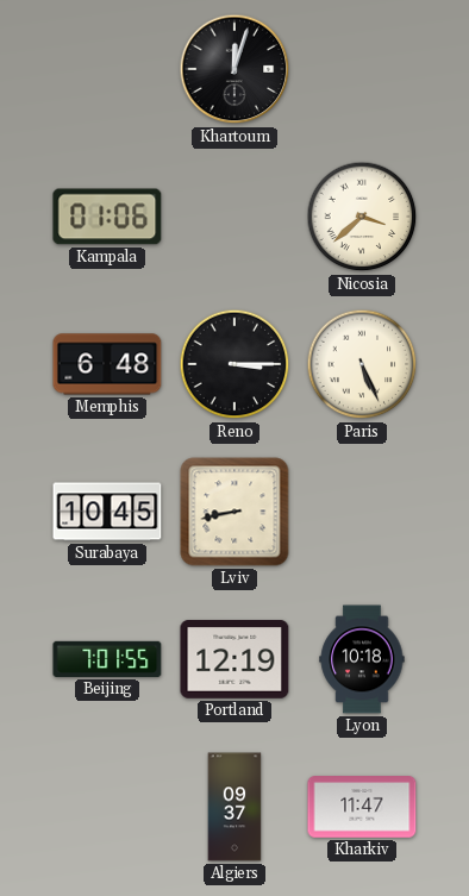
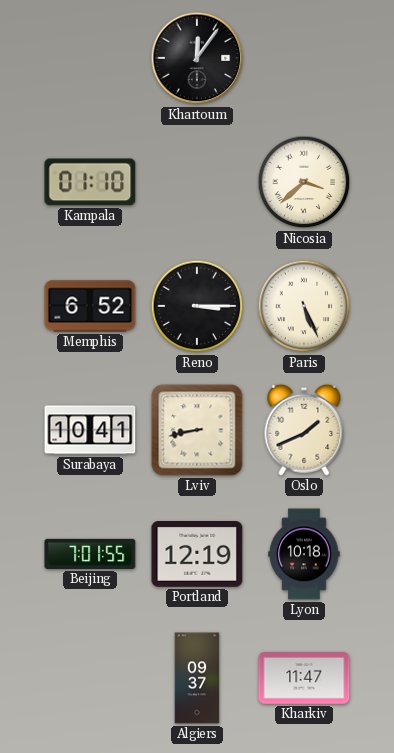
Khartoum: 12:03 -> 12:06
Kampala: 01:06 -> 01:10
Memphis: 6:48 -> 6:52
Surabaya: 10:45 -> 10:41
Oslo: none -> 1:41
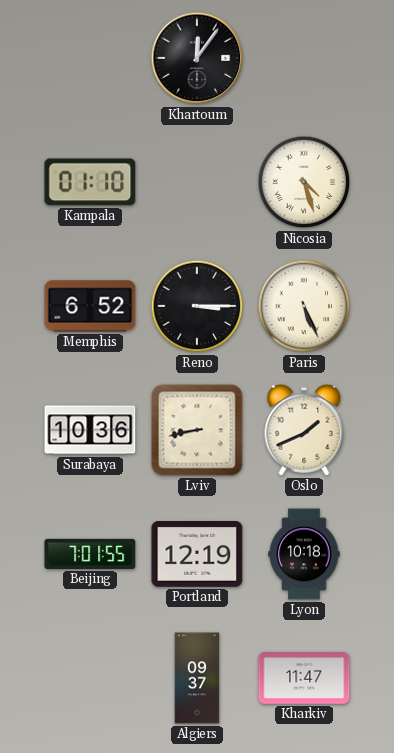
Nicosia: 3:38 -> 4:27
Surabaya: 10:41 -> 10:36
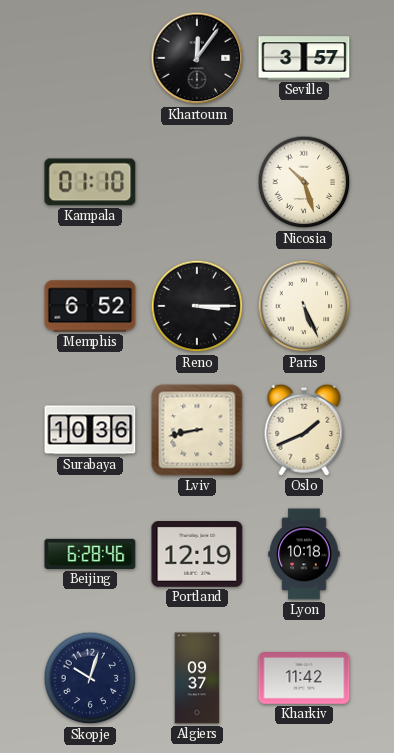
Seville: none -> 3:57
Nicosia: 4:27 -> 10:27
Beijing: 7:01 -> 6:28
Skopje: none -> 10:03
Kharkiv: 11:47 -> 11:42
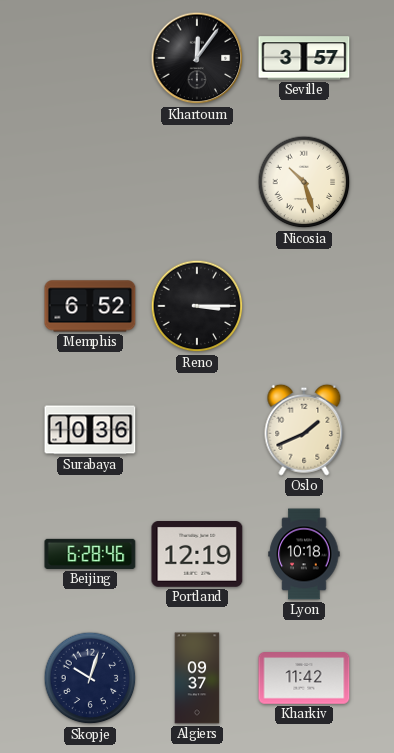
Kampala: 01:10 -> none
Paris: 5:26 -> none
Lviv: 8:43 -> none
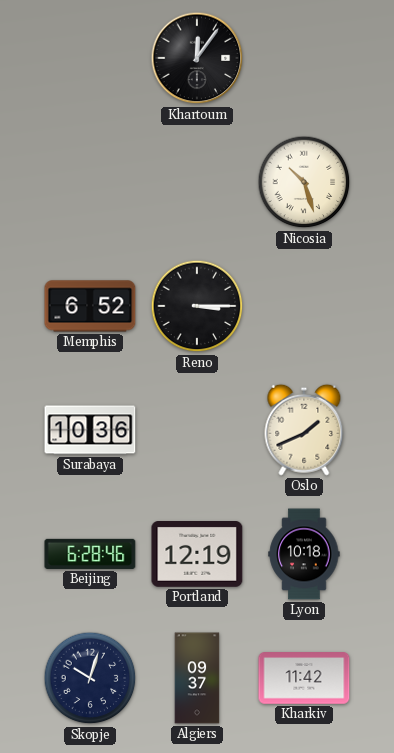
Seville: 3:57 -> none
